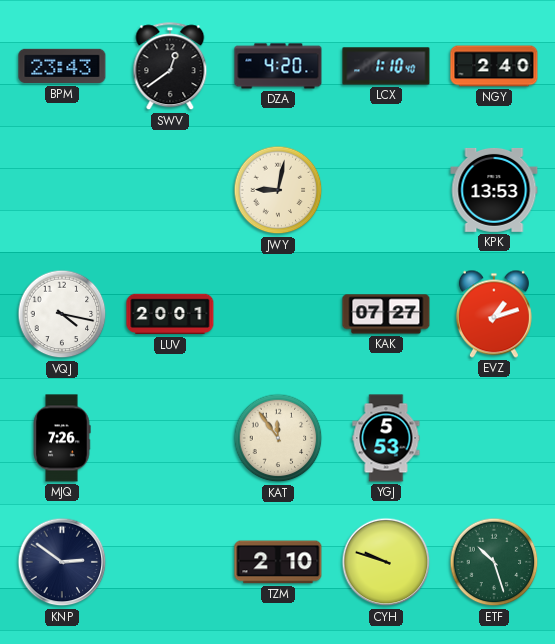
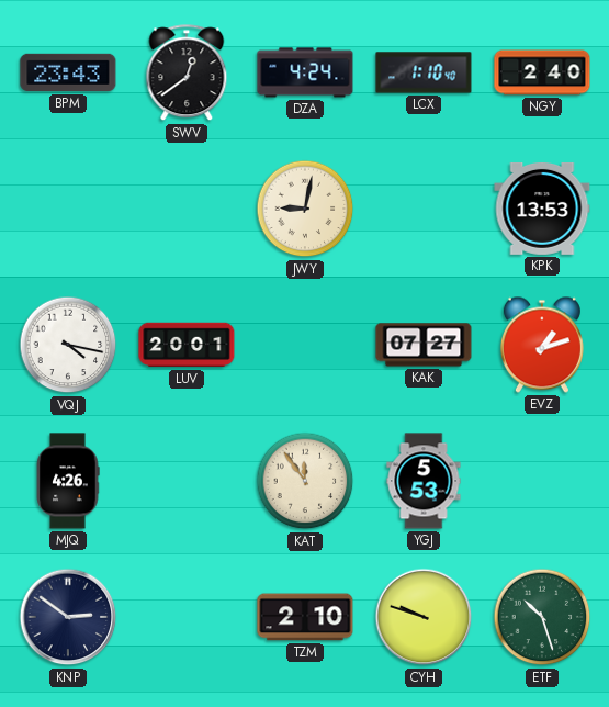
DZA: 4:20 -> 4:24
MJQ: 7:26 -> 4:26
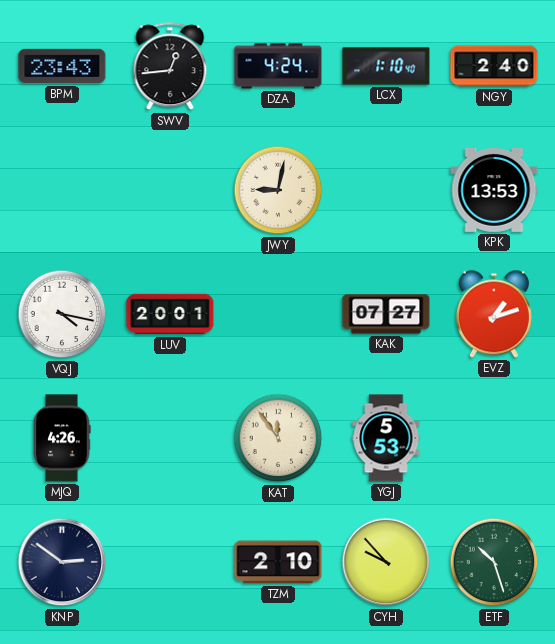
SWV: 12:39 -> 12:44
CYH: 9:48 -> 9:53
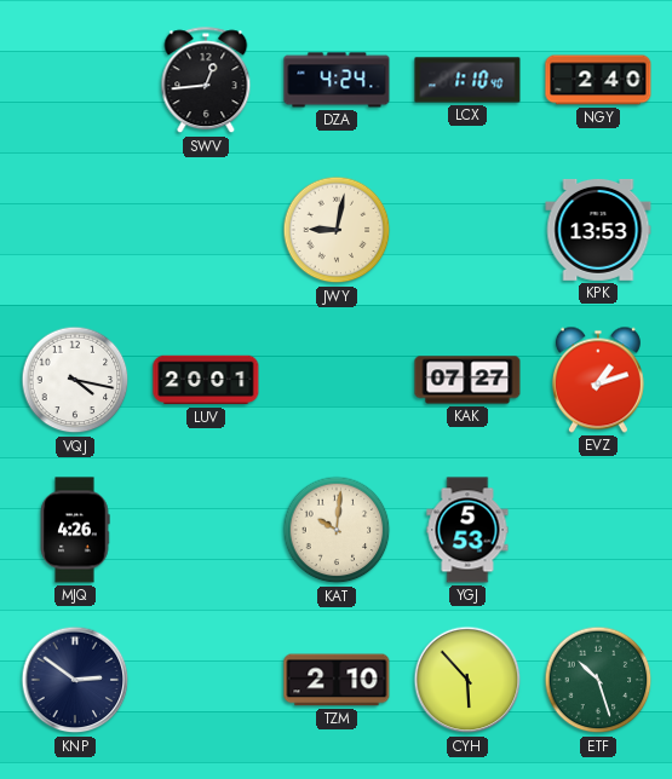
BPM: 23:43 -> none
KAT: 11:54 -> 10:01
CYH: 9:53 -> 5:53
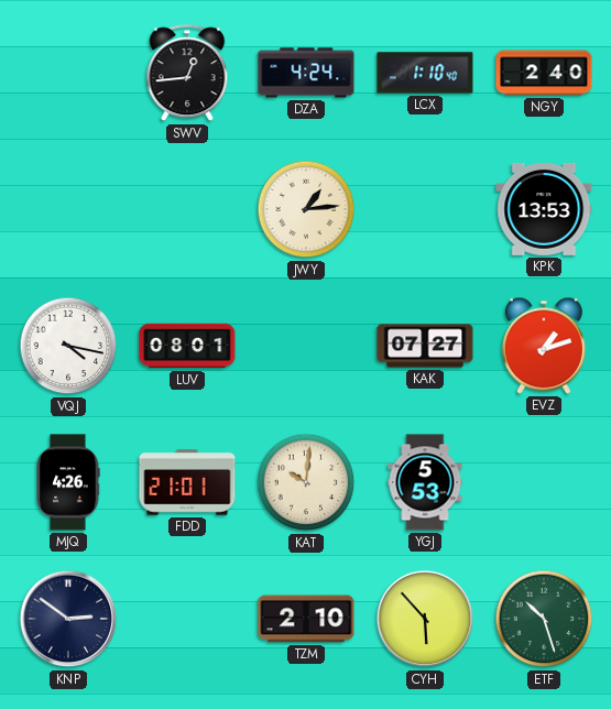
JWY: 9:02 -> 1:14
LUV: 20:01 -> 08:01
FDD: none -> 21:01
